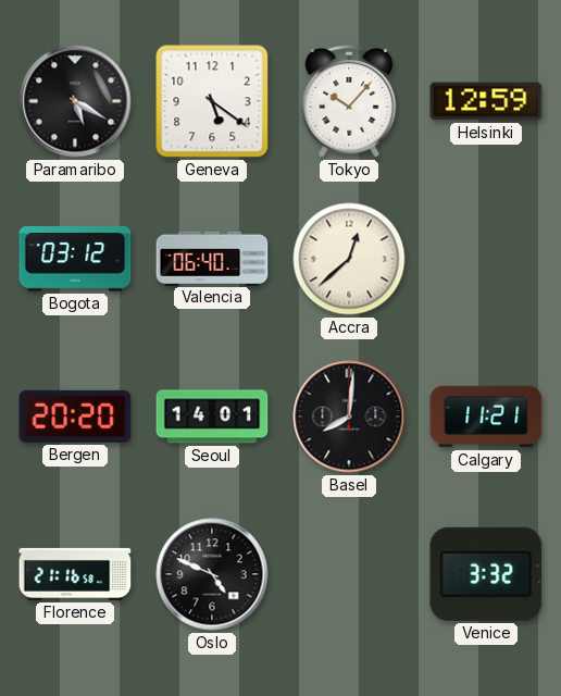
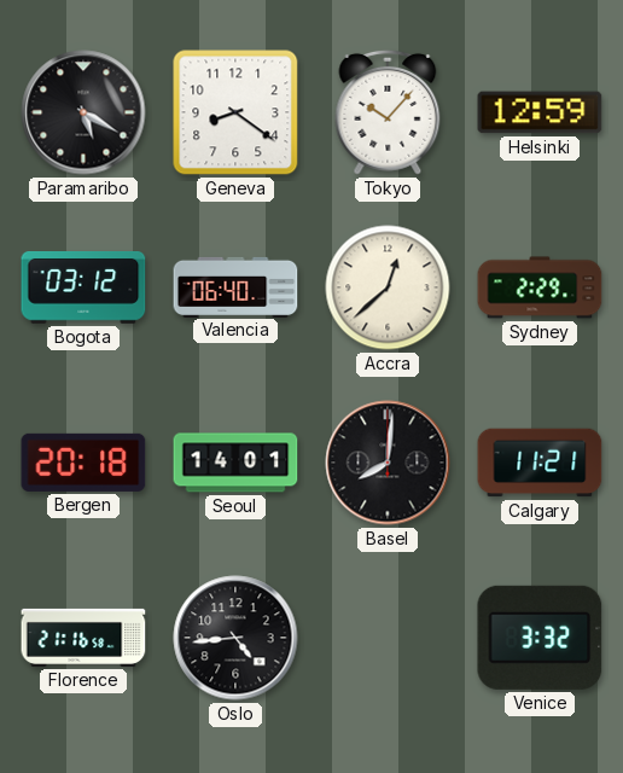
Geneva: 5:21 -> 8:21
Sydney: none -> 2:29
Bergen: 20:20 -> 20:18
Oslo: 4:49 -> 4:44
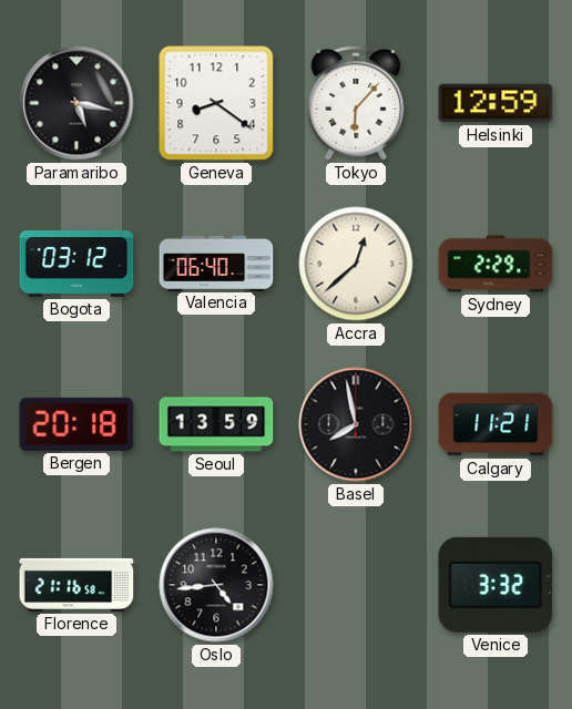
Paramaribo: 5:20 -> 5:17
Tokyo: 10:07 -> 6:07
Seoul: 14:01 -> 13:59
Basel: 8:01 -> 7:58
